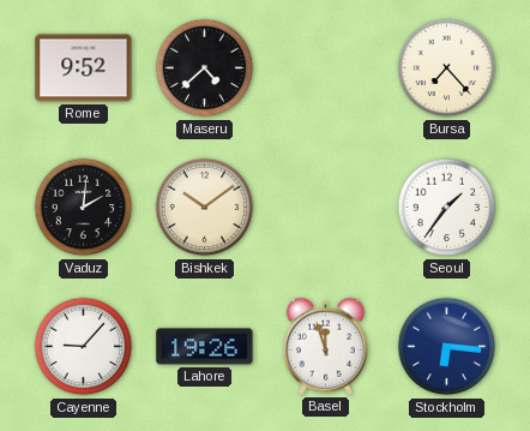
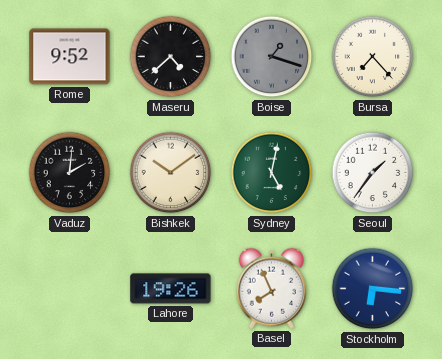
Boise: none -> 1:18
Sydney: none -> 5:02
Cayenne: 9:07 -> none
Basel: 11:57 -> 7:56
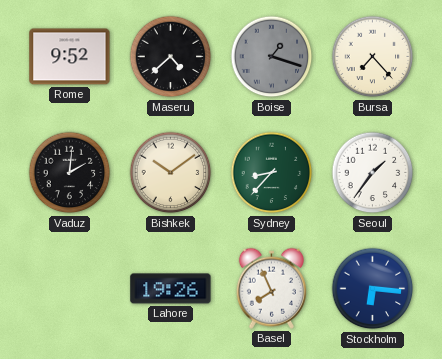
Sydney: 5:02 -> 8:37
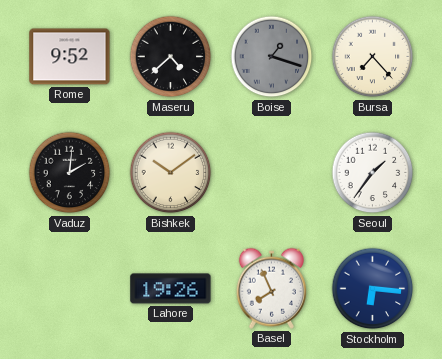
Sydney: 8:37 -> none
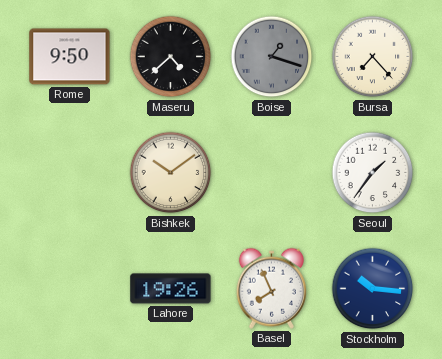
Rome: 9:52 -> 9:50
Vaduz: 2:01 -> none
Stockholm: 6:16 -> 10:16
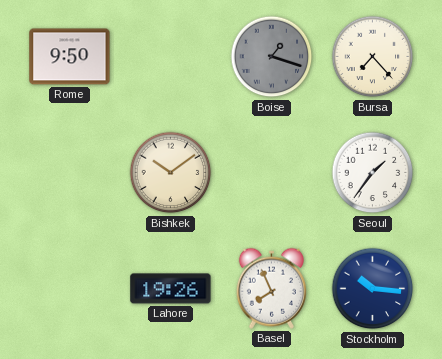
Maseru: 4:38 -> none
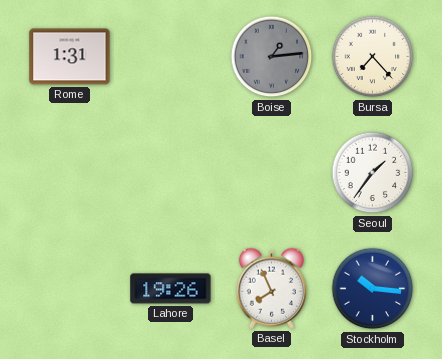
Rome: 9:50 -> 1:31
Boise: 1:18 -> 1:14
Bishkek: 10:09 -> none
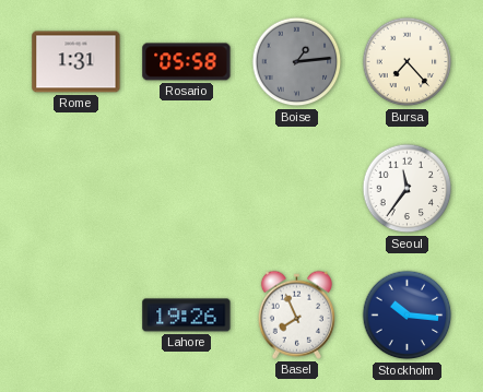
Rosario: none -> 05:58
Seoul: 1:36 -> 11:36
